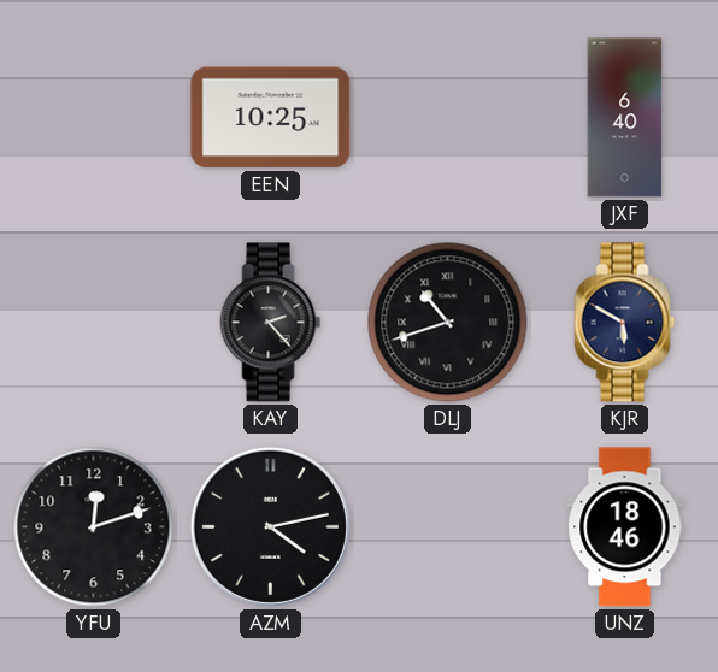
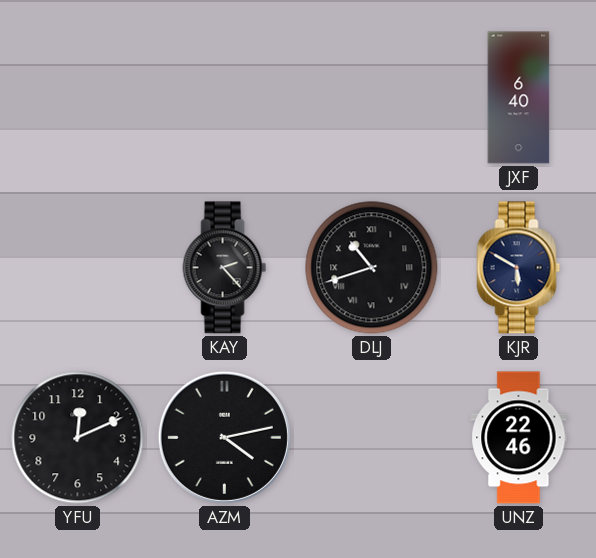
EEN: 10:25 -> none
YFU: 12:12 -> 12:11
UNZ: 18:46 -> 22:46
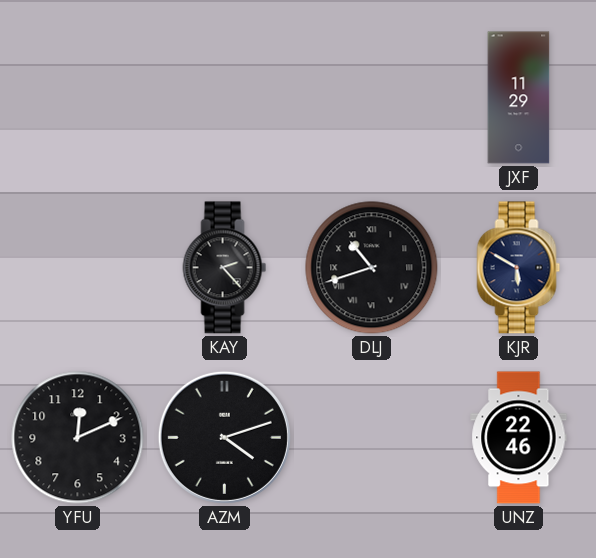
JXF: 6:40 -> 11:29
AZM: 4:13 -> 4:12
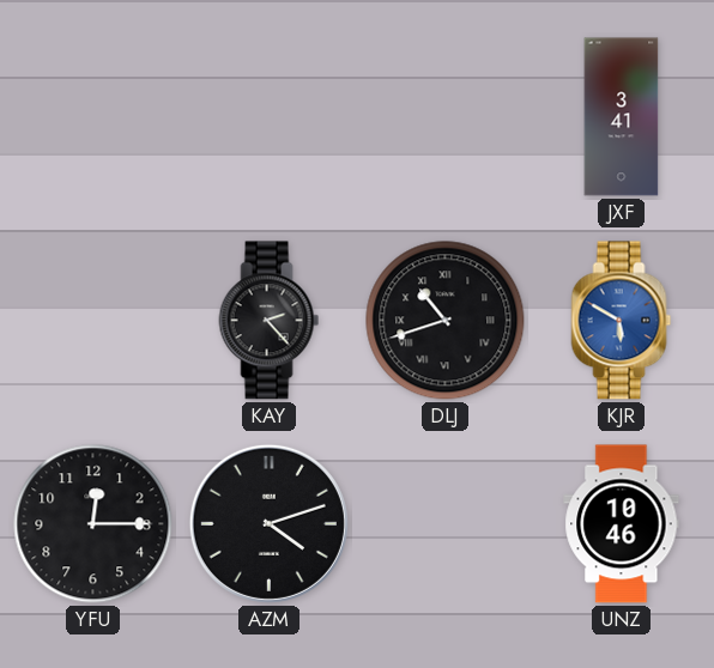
JXF: 11:29 -> 3:41
KJR dial: navy -> blue
YFU: 12:11 -> 12:15
UNZ: 22:46 -> 10:46
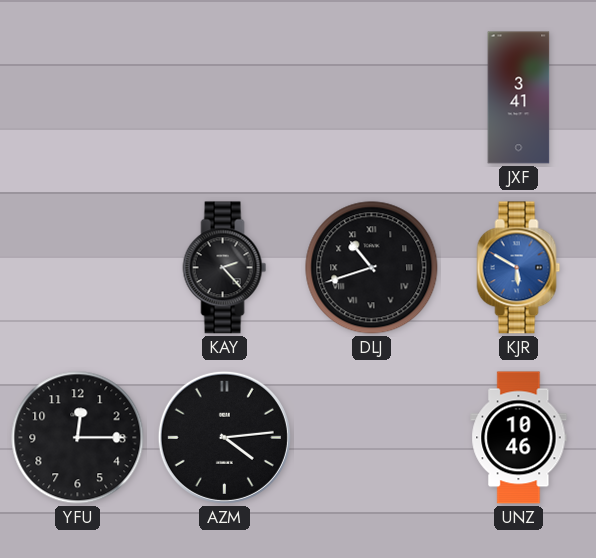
AZM: 4:12 -> 4:14
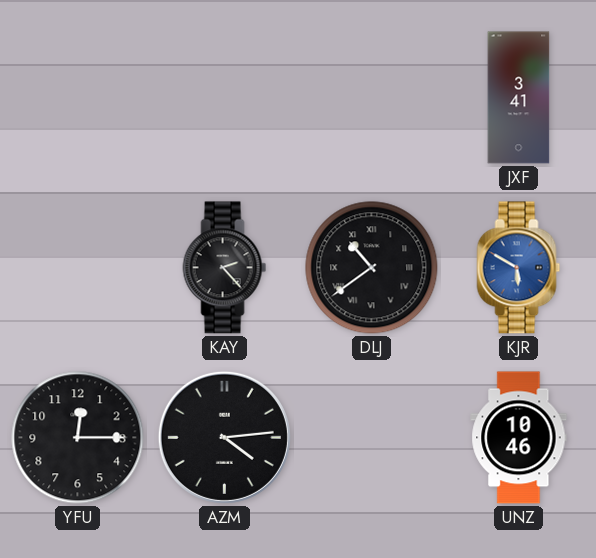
DLJ: 10:42 -> 10:39
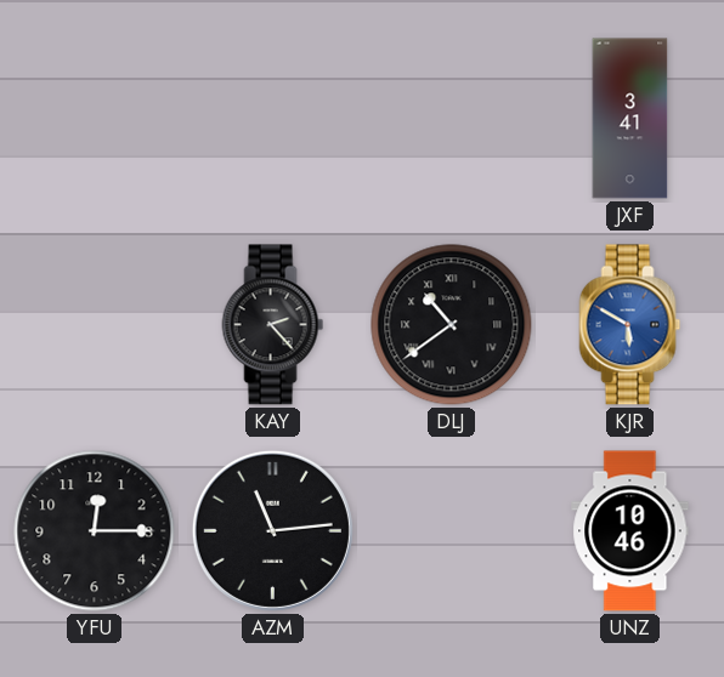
AZM: 4:14 -> 11:14
